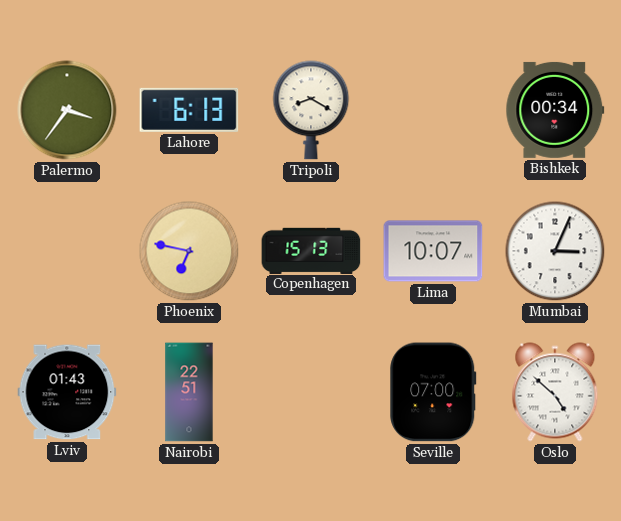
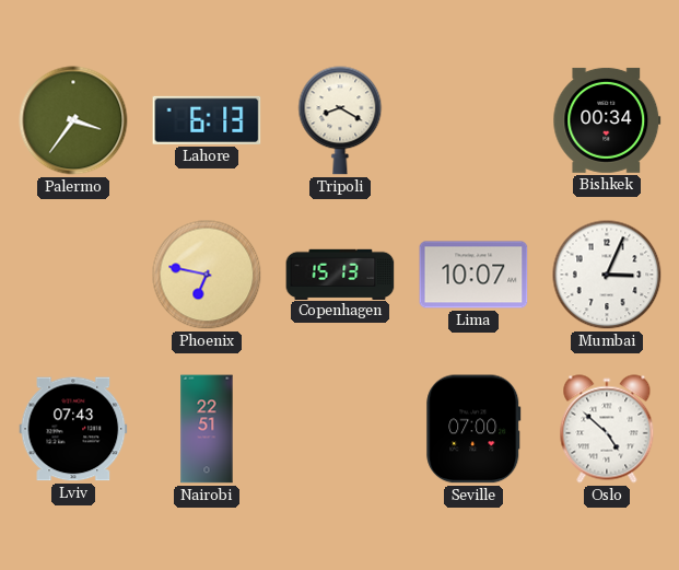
Lviv: 01:43 -> 07:43
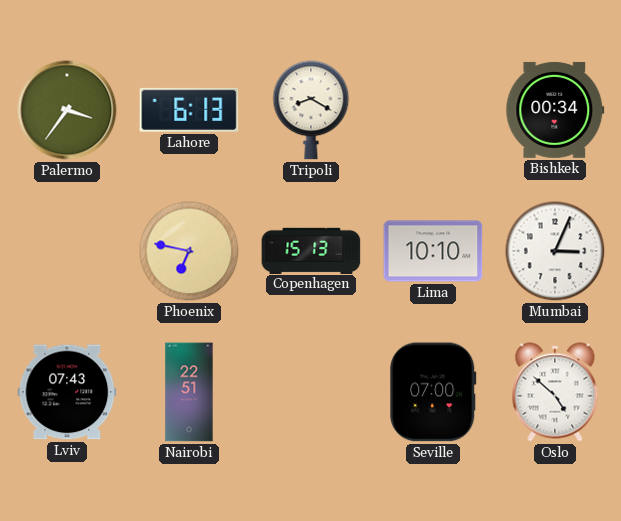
Lima: 10:07 -> 10:10
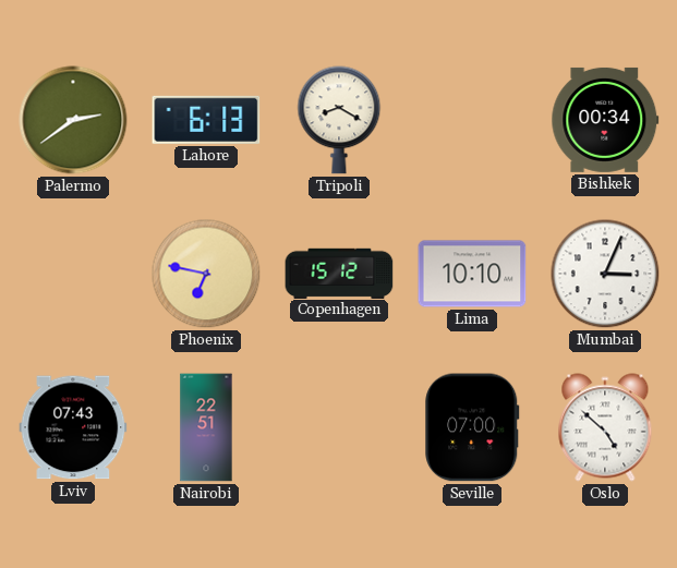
Palermo: 3:36 -> 2:39
Copenhagen: 15:13 -> 15:12
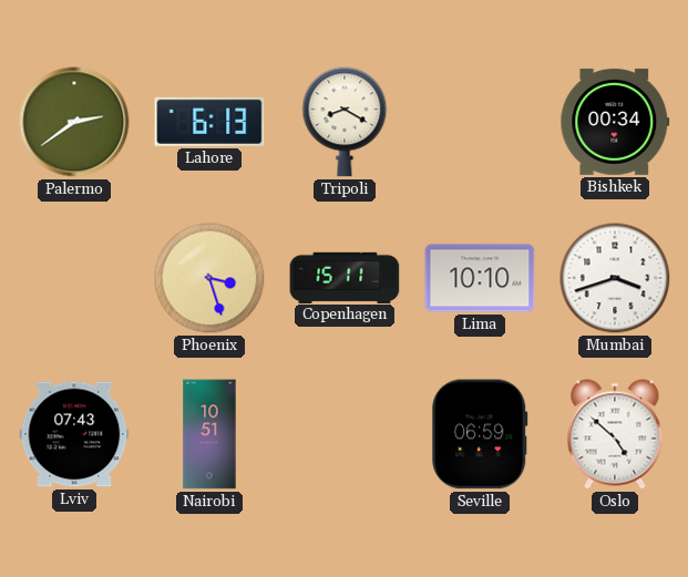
Phoenix: 6:47 -> 3:27
Copenhagen: 15:12 -> 15:11
Mumbai: 3:04 -> 3:42
Nairobi: 22:51 -> 10:51
Seville: 07:00 -> 06:59
